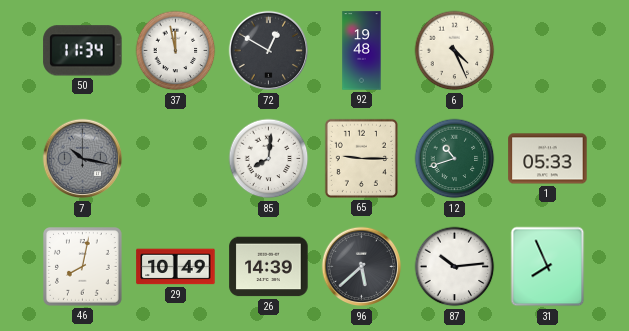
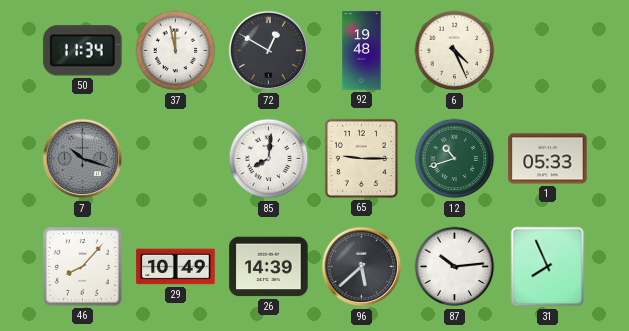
7: 10:17 -> 10:18
46: 8:02 -> 8:07
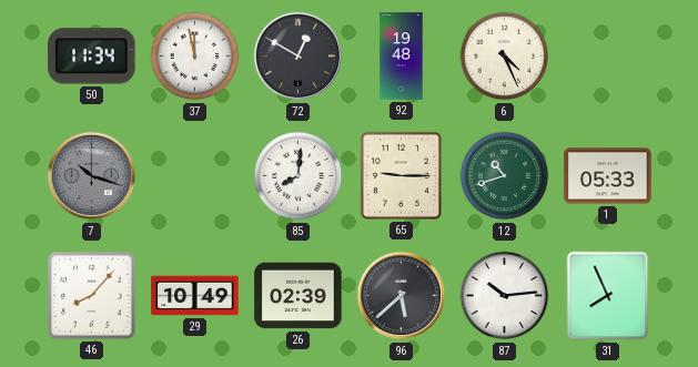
26: 14:39 -> 02:39
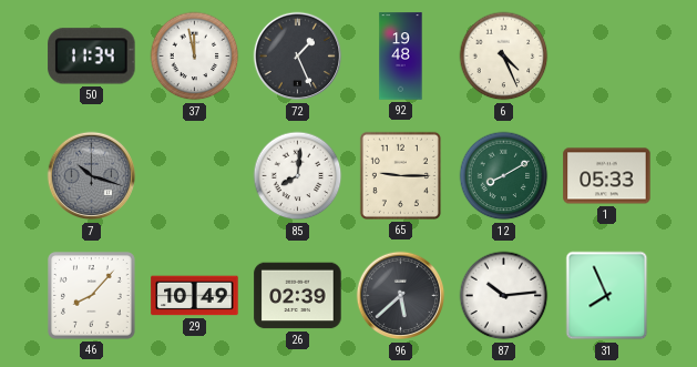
72: 12:50 -> 1:26
12: 10:42 -> 8:10
